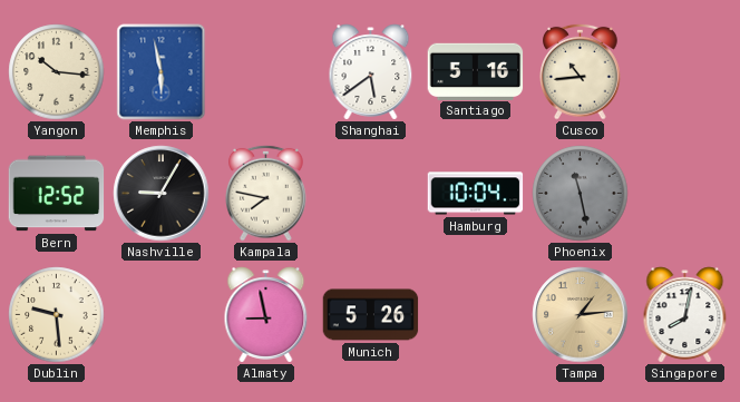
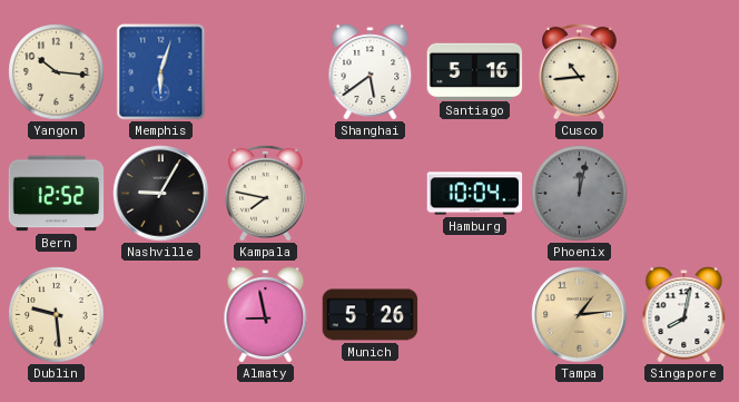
Memphis: 5:58 -> 6:03
Phoenix: 11:28 -> 12:02
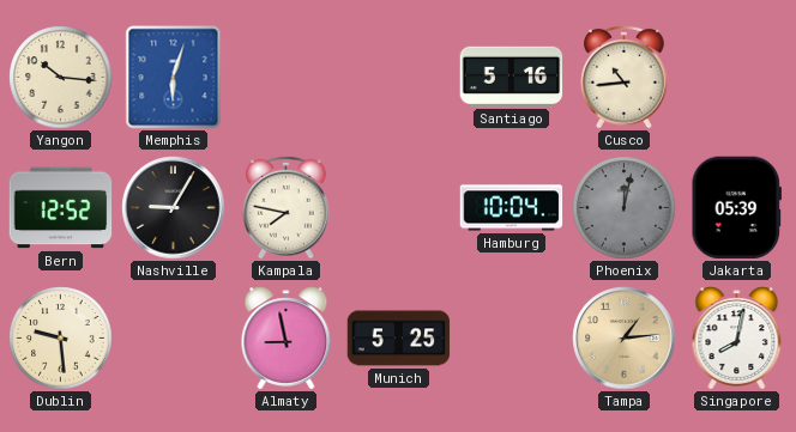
Shanghai: 5:39 -> none
Jakarta: none -> 05:39
Munich: 5:26 -> 5:25
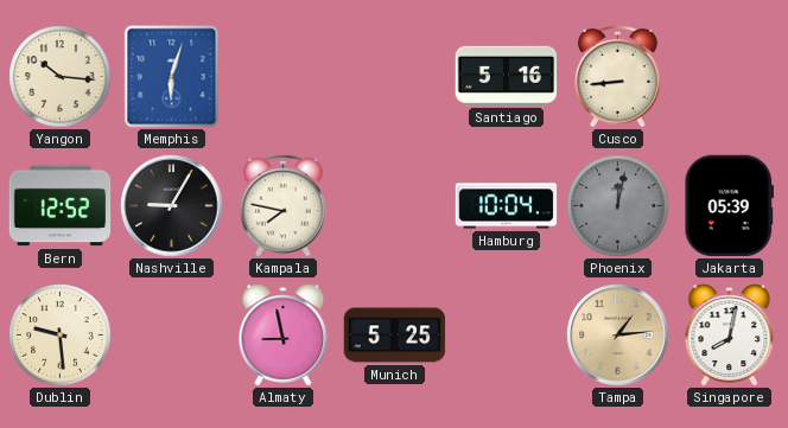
Cusco: 10:44 -> 8:44
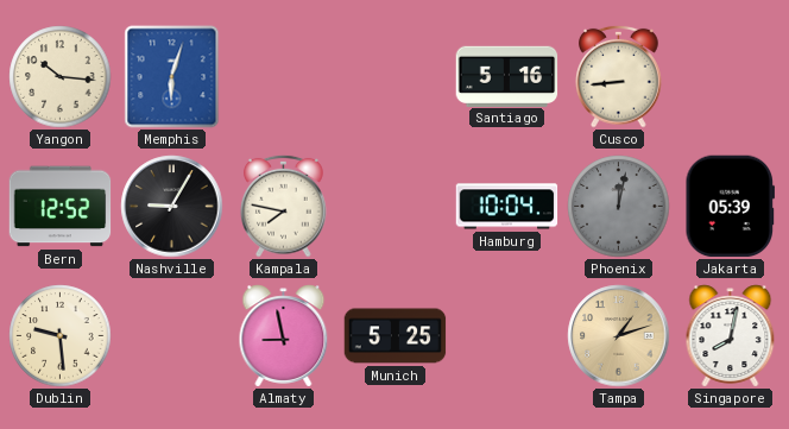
Tampa: 1:14 -> 1:12
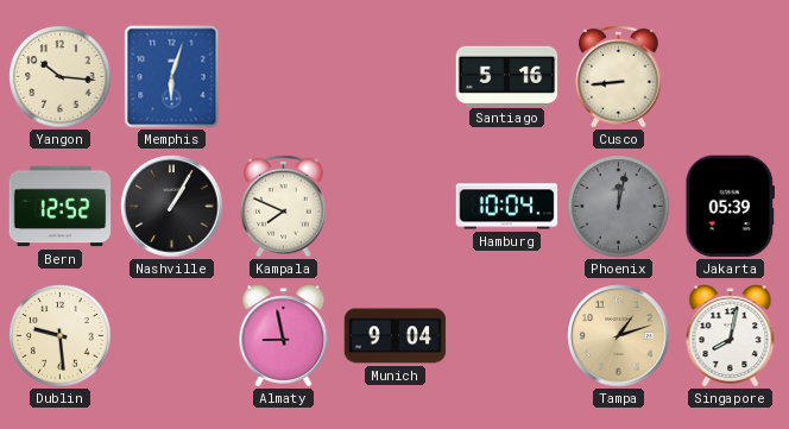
Nashville: 9:05 -> 1:05
Kampala: 7:47 -> 7:49
Munich: 5:25 -> 9:04
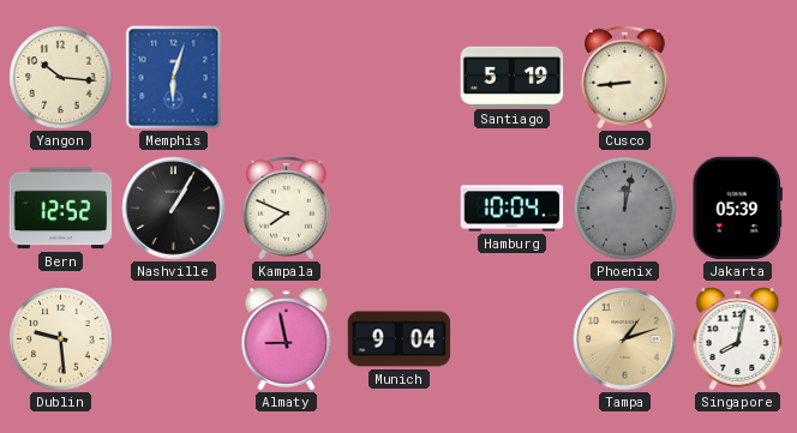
Santiago: 5:16 -> 5:19
